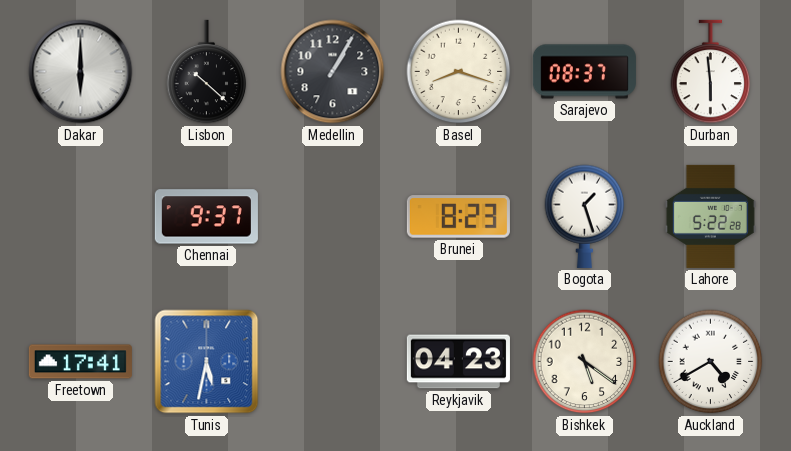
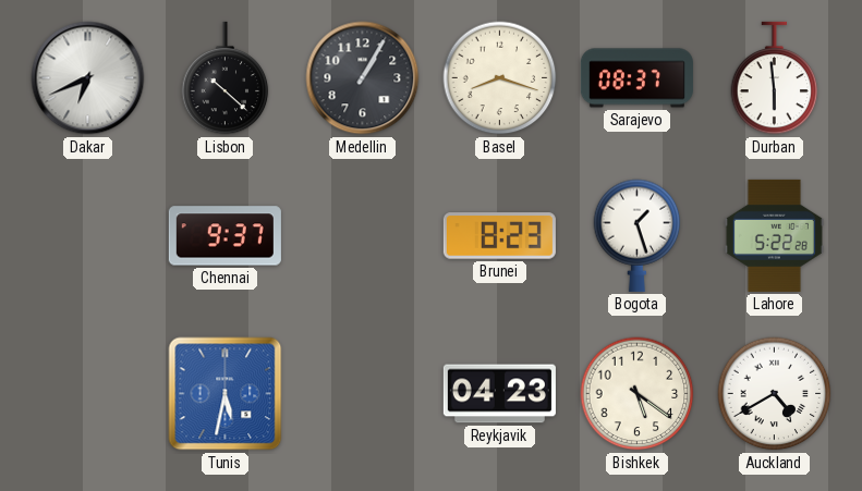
Dakar: 6:00 -> 6:41
Freetown: 17:41 -> none
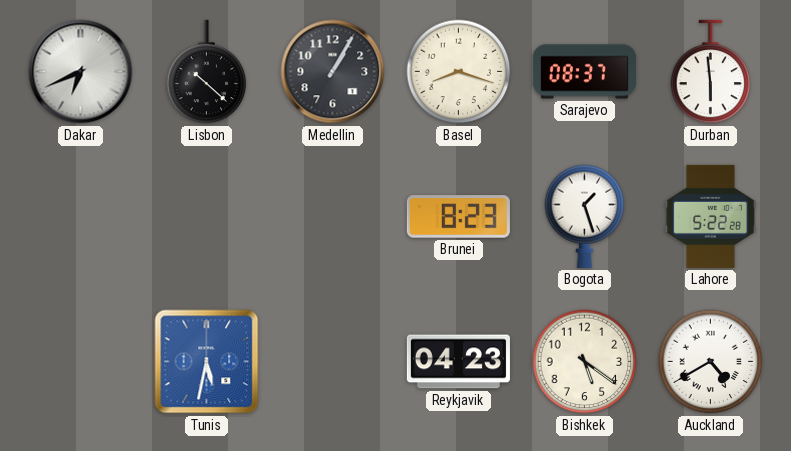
Chennai: 9:37 -> none
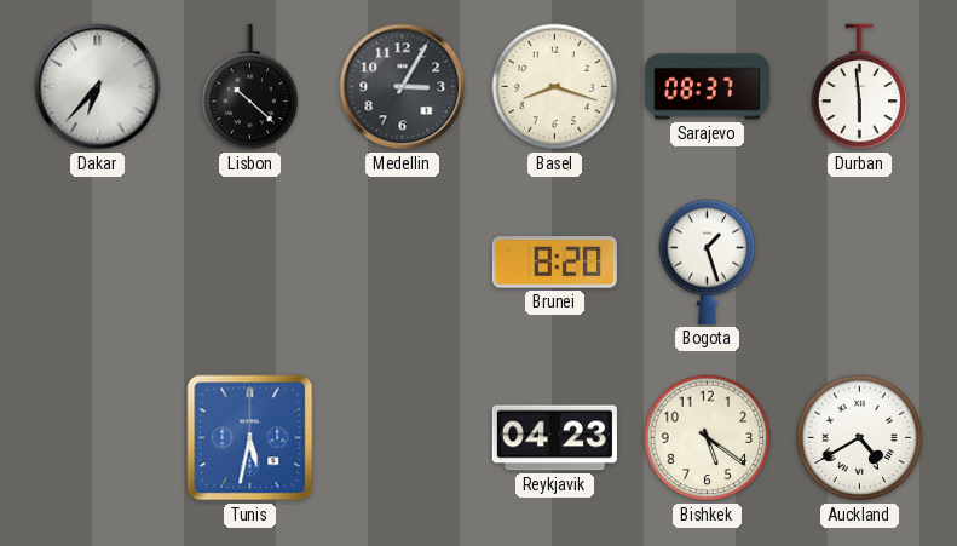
Dakar: 6:41 -> 6:37
Medellin: 1:05 -> 3:05
Brunei: 8:23 -> 8:20
Lahore: 5:22 -> none
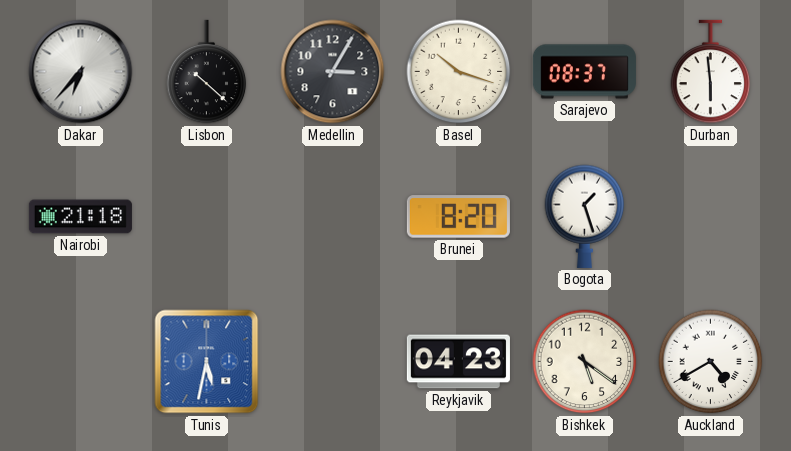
Basel: 8:18 -> 10:18
Nairobi: none -> 21:18
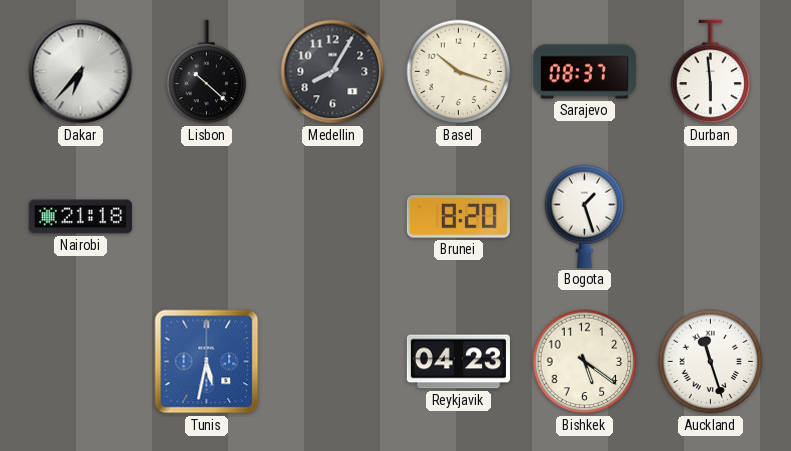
Medellin: 3:05 -> 8:05
Auckland: 4:40 -> 11:27
